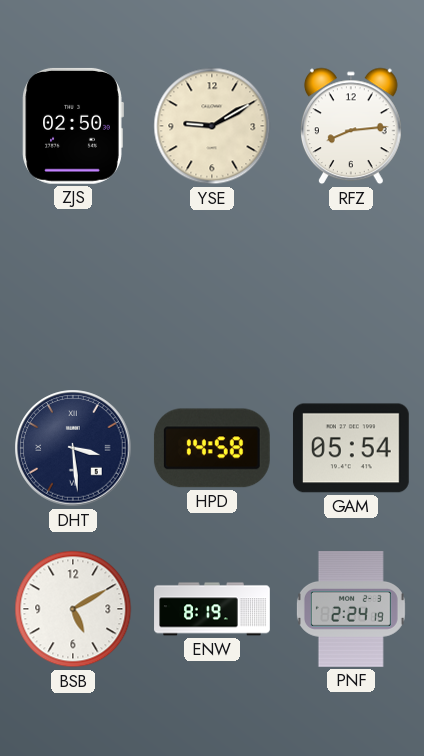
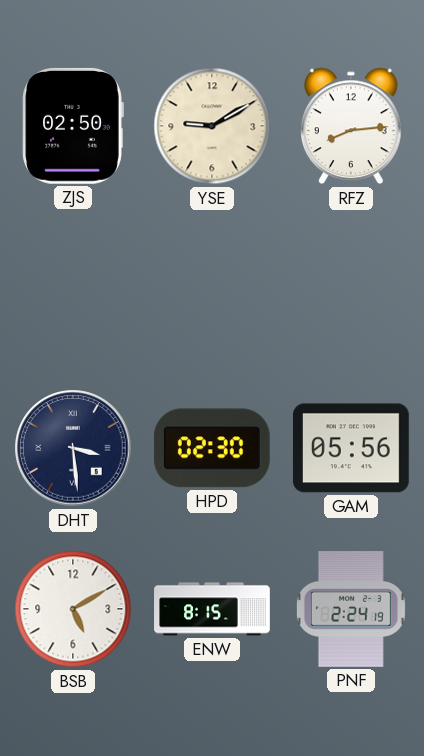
HPD: 14:58 -> 02:30
GAM: 05:54 -> 05:56
ENW: 8:19 -> 8:15
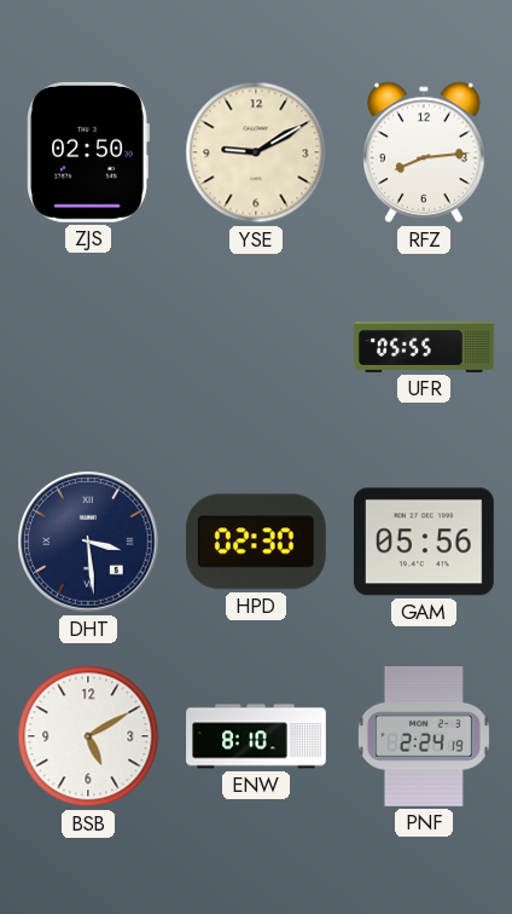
UFR: none -> 05:55
ENW: 8:15 -> 8:10
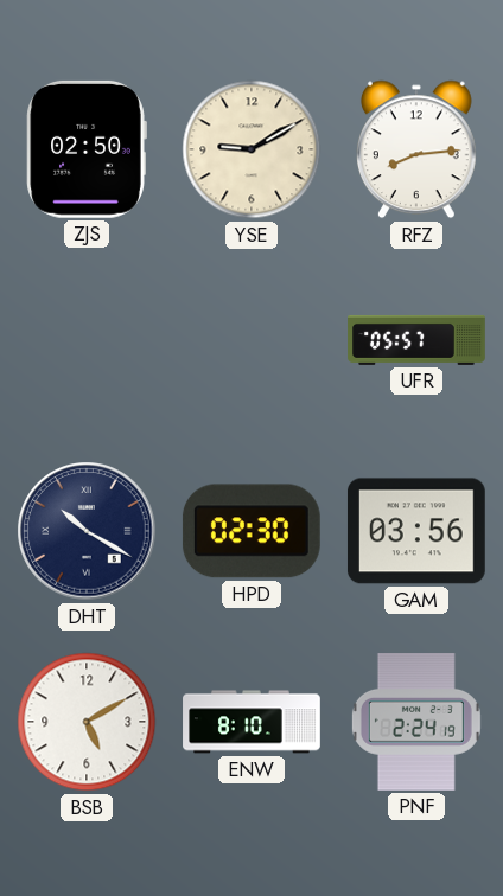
UFR: 05:55 -> 05:57
DHT: 3:29 -> 10:20
GAM: 05:56 -> 03:56
